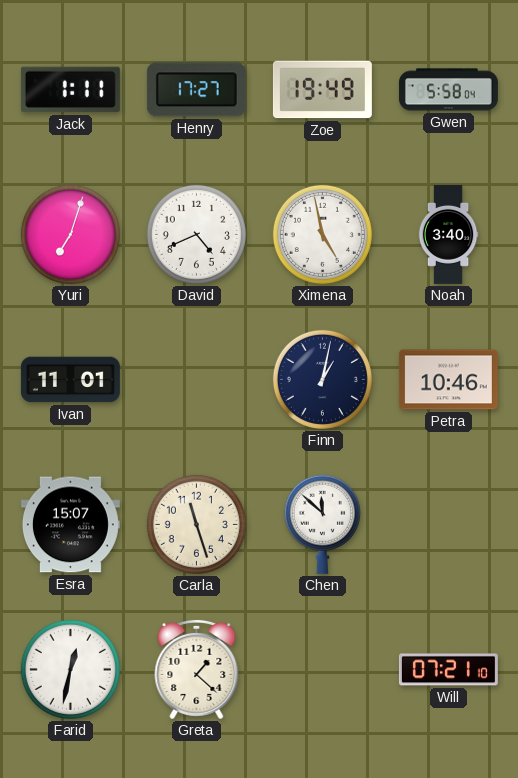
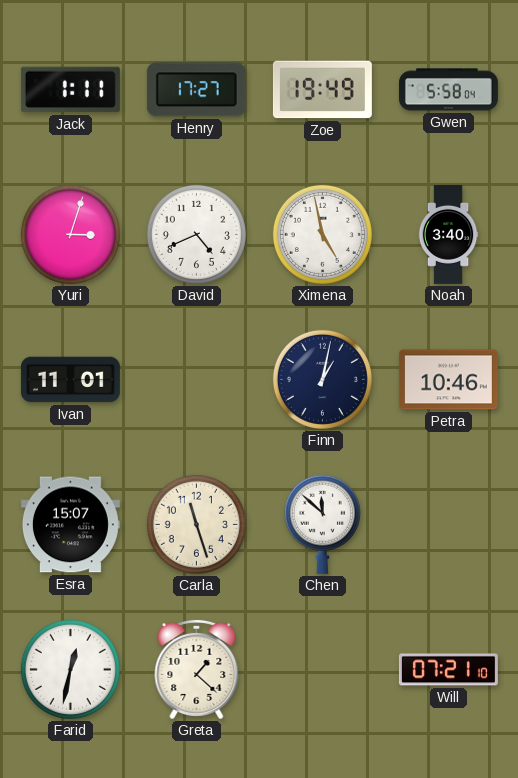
Yuri: 7:03 -> 3:03
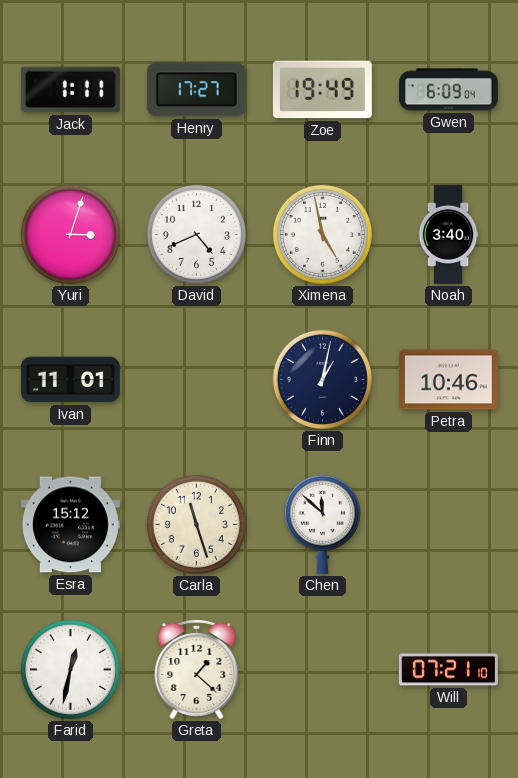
Gwen: 5:58 -> 6:09
Esra: 15:07 -> 15:12
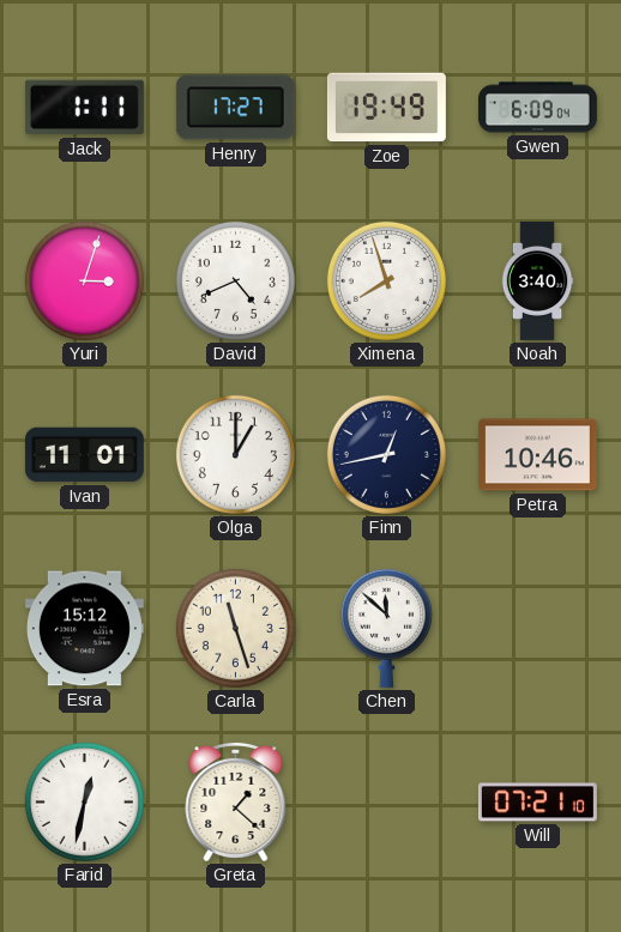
Ximena: 4:58 -> 7:57
Olga: none -> 1:00
Finn: 1:02 -> 12:43
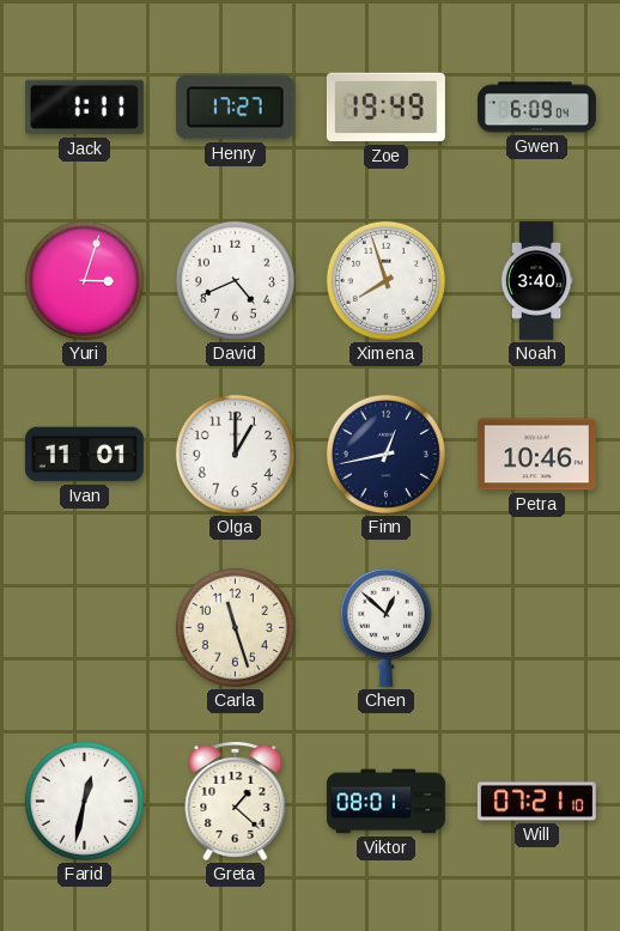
Esra: 15:12 -> none
Chen: 11:52 -> 12:52
Viktor: none -> 08:01
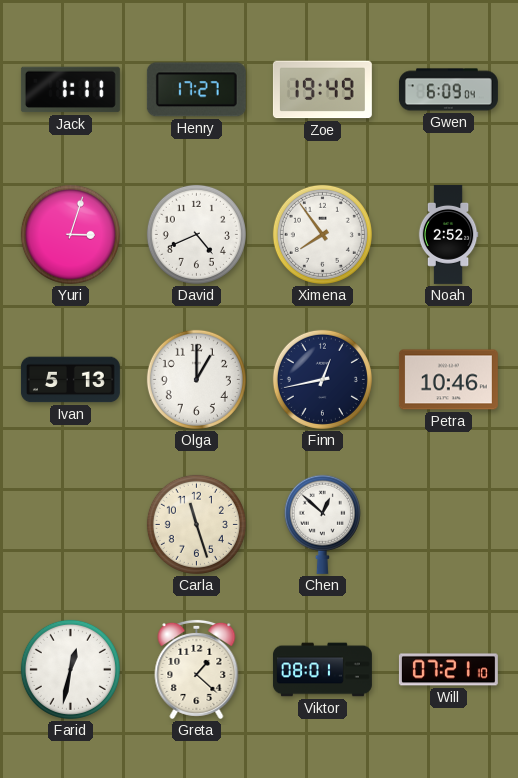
Ximena: 7:57 -> 7:54
Noah: 3:40 -> 2:52
Ivan: 11:01 -> 5:13
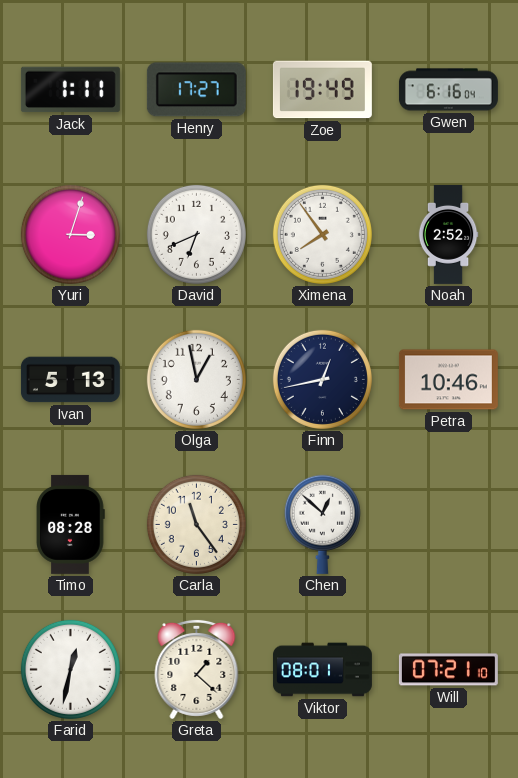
Gwen: 6:09 -> 6:16
David: 4:41 -> 6:41
Olga: 1:00 -> 12:58
Timo: none -> 08:28
Carla: 11:27 -> 11:24
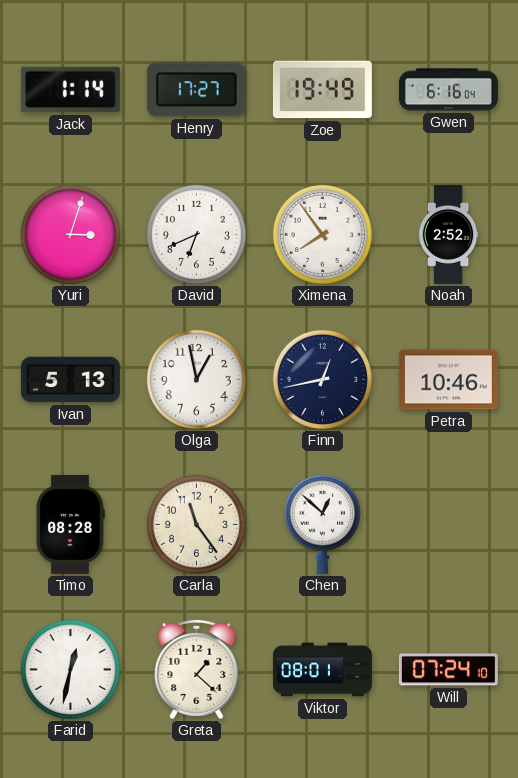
Jack: 1:11 -> 1:14
Will: 07:21 -> 07:24
